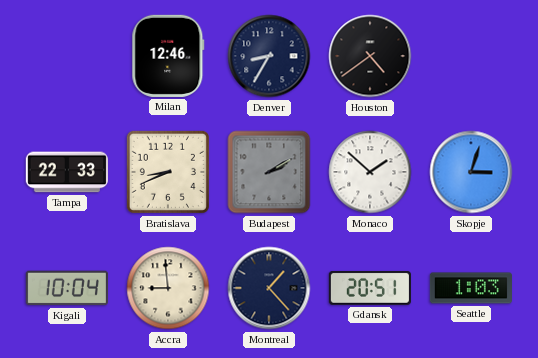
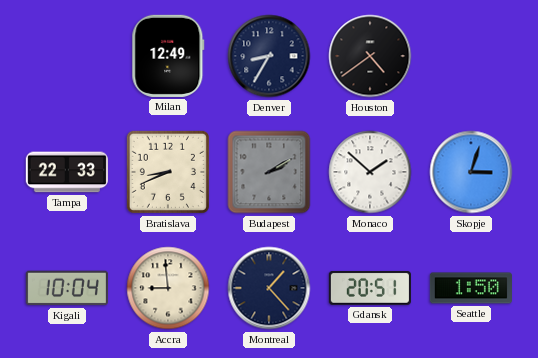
Milan: 12:46 -> 12:49
Seattle: 1:03 -> 1:50
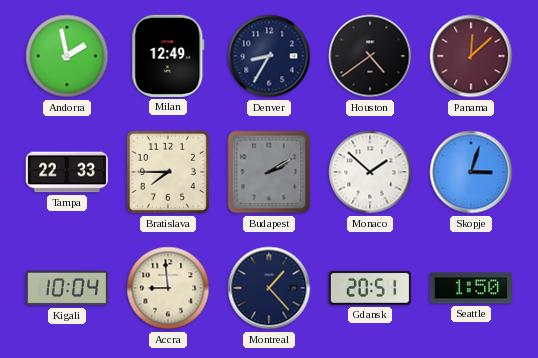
Andorra: none -> 1:58
Panama: none -> 12:08
Bratislava: 8:41 -> 7:45
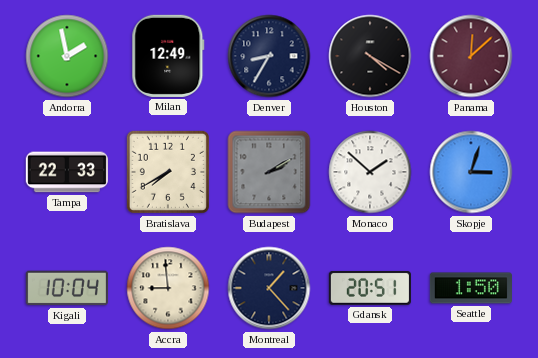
Houston: 4:39 -> 4:20
Bratislava: 7:45 -> 7:40
